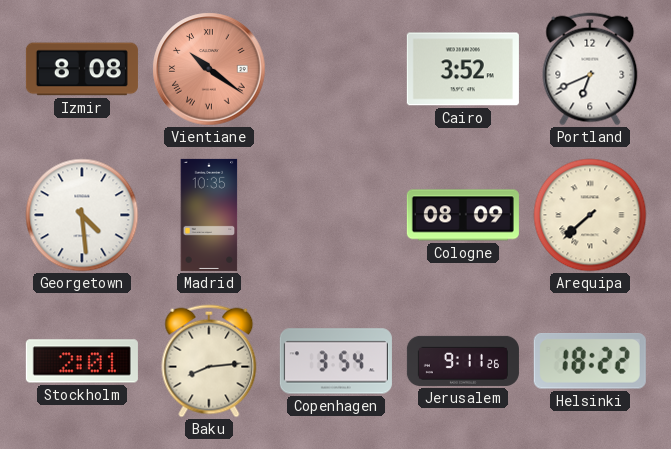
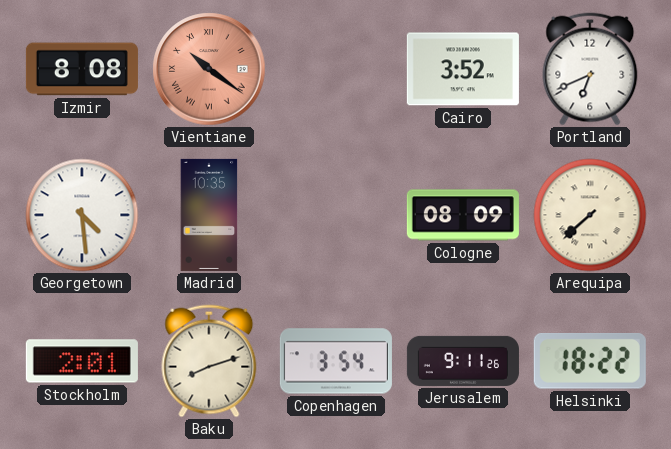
Baku: 8:14 -> 8:12
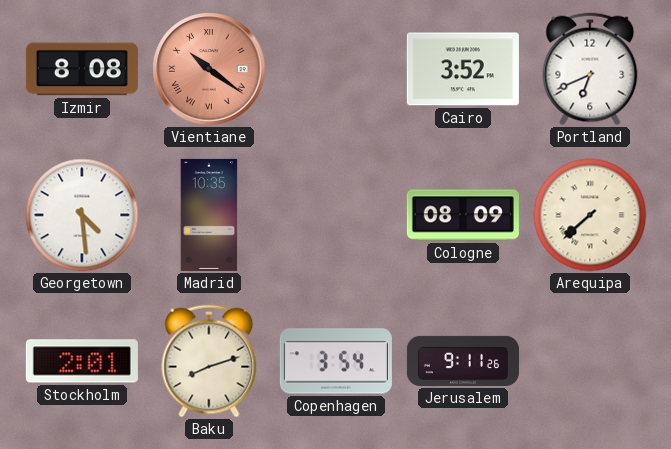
Helsinki: 18:22 -> none
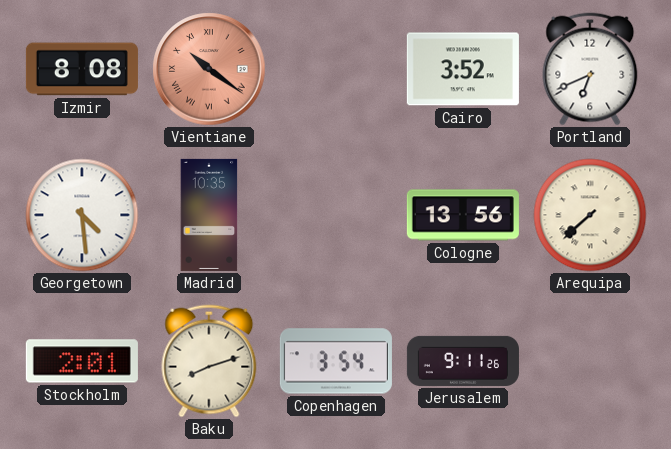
Cologne: 08:09 -> 13:56
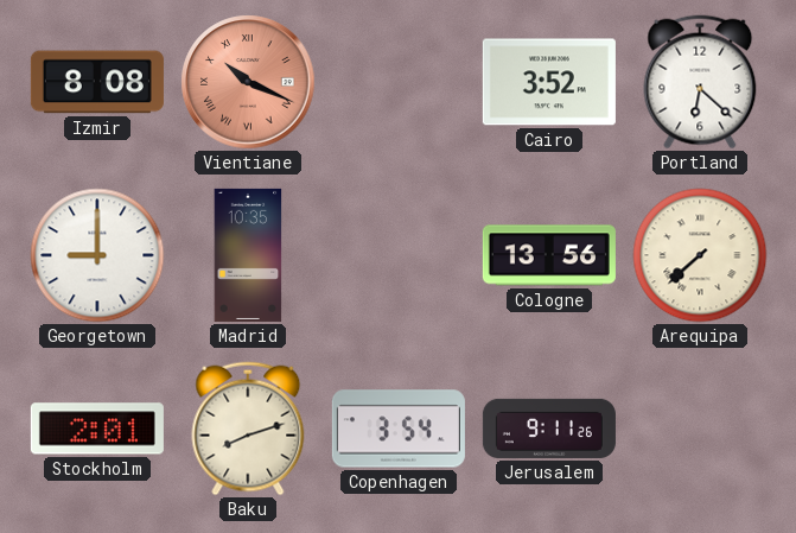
Vientiane: 10:21 -> 10:19
Portland: 6:41 -> 6:22
Georgetown: 4:29 -> 9:00
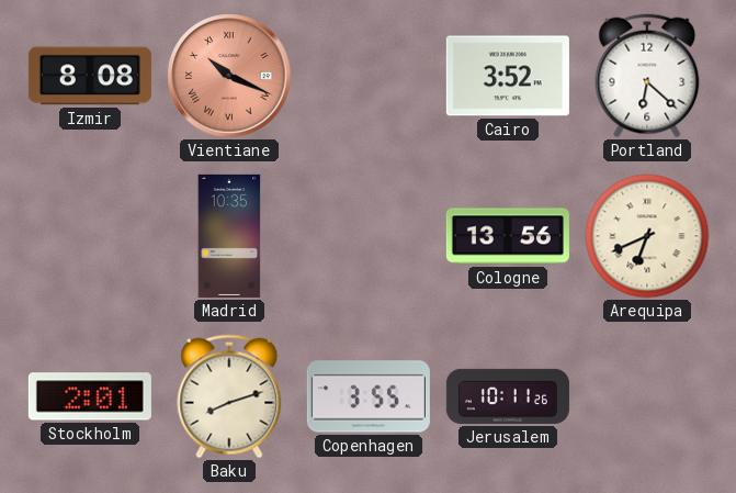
Georgetown: 9:00 -> none
Arequipa: 7:38 -> 6:41
Copenhagen: 3:54 -> 3:55
Jerusalem: 9:11 -> 10:11
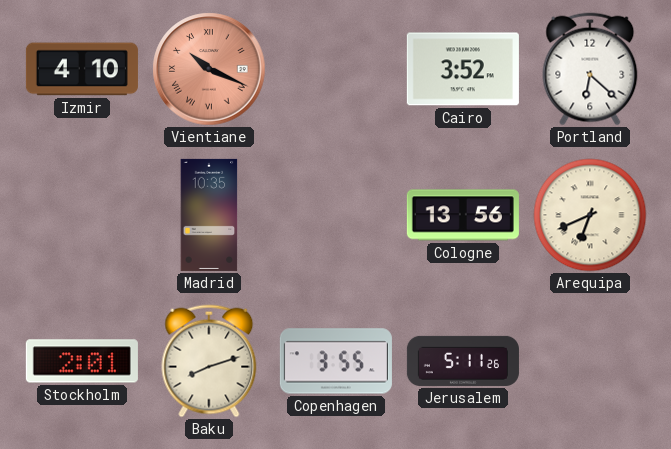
Izmir: 8:08 -> 4:10
Jerusalem: 10:11 -> 5:11
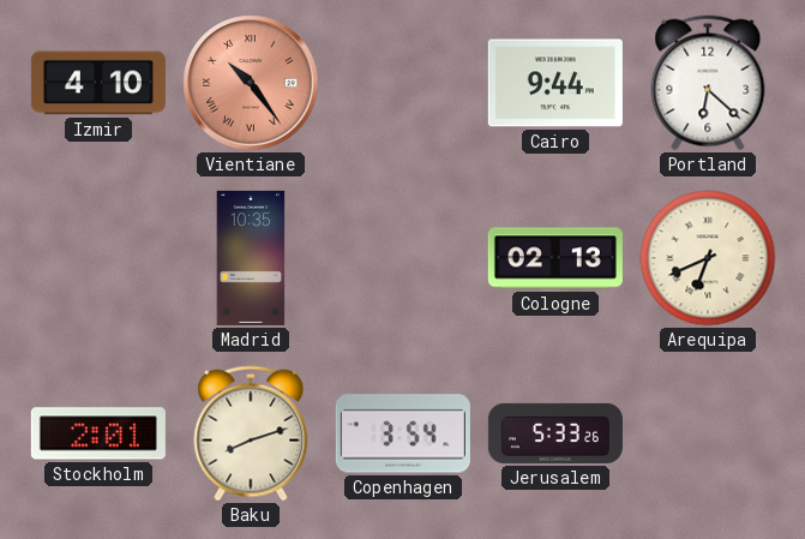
Vientiane: 10:19 -> 10:24
Cairo: 3:52 -> 9:44
Cologne: 13:56 -> 02:13
Copenhagen: 3:55 -> 3:54
Jerusalem: 5:11 -> 5:33
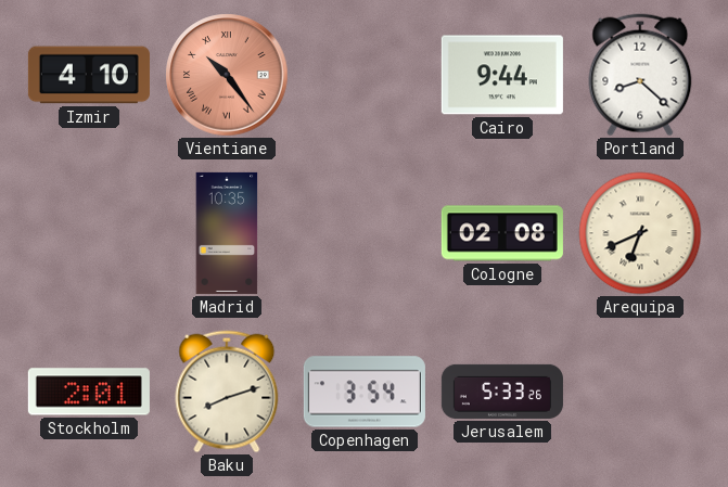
Portland: 6:22 -> 8:22
Cologne: 02:13 -> 02:08
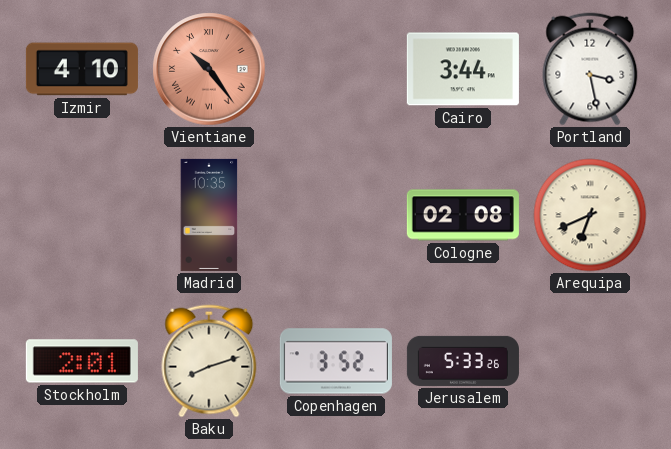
Cairo: 9:44 -> 3:44
Portland: 8:22 -> 3:28
Copenhagen: 3:54 -> 3:52
